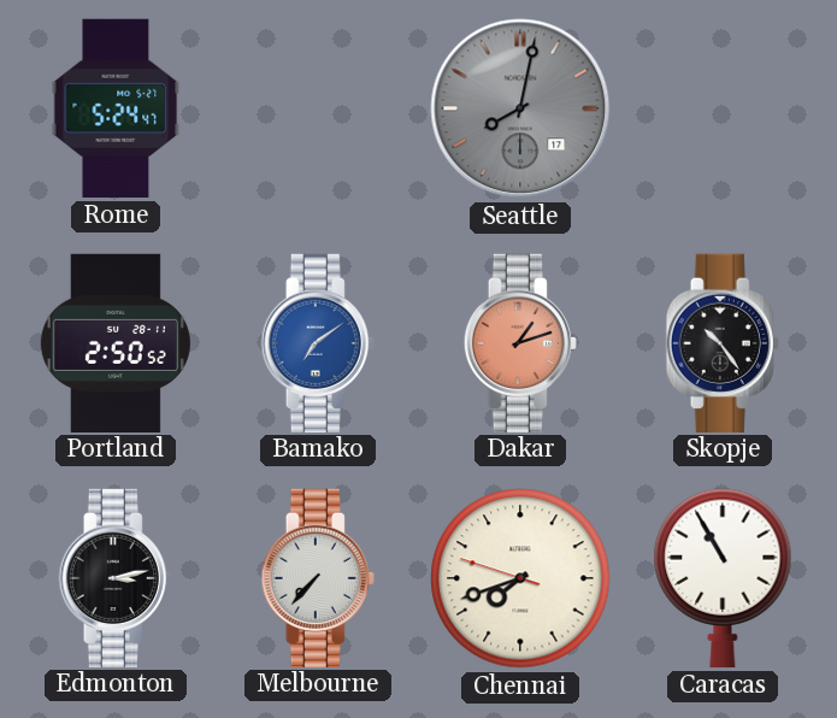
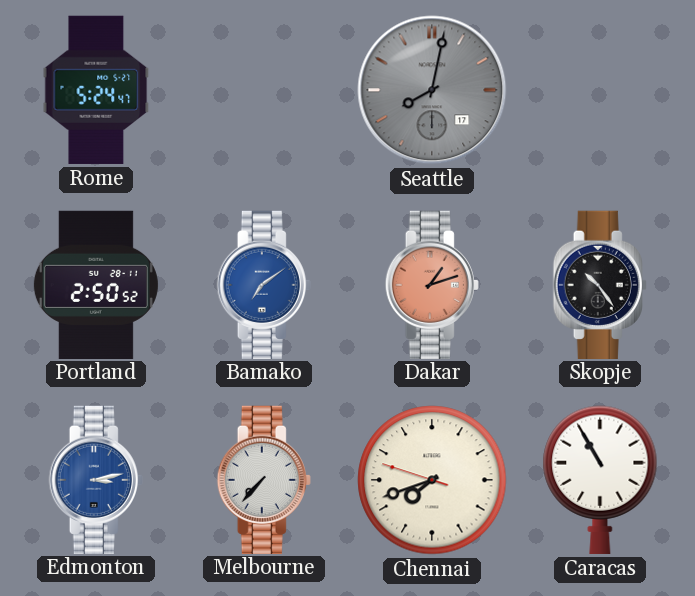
Edmonton dial: black -> blue
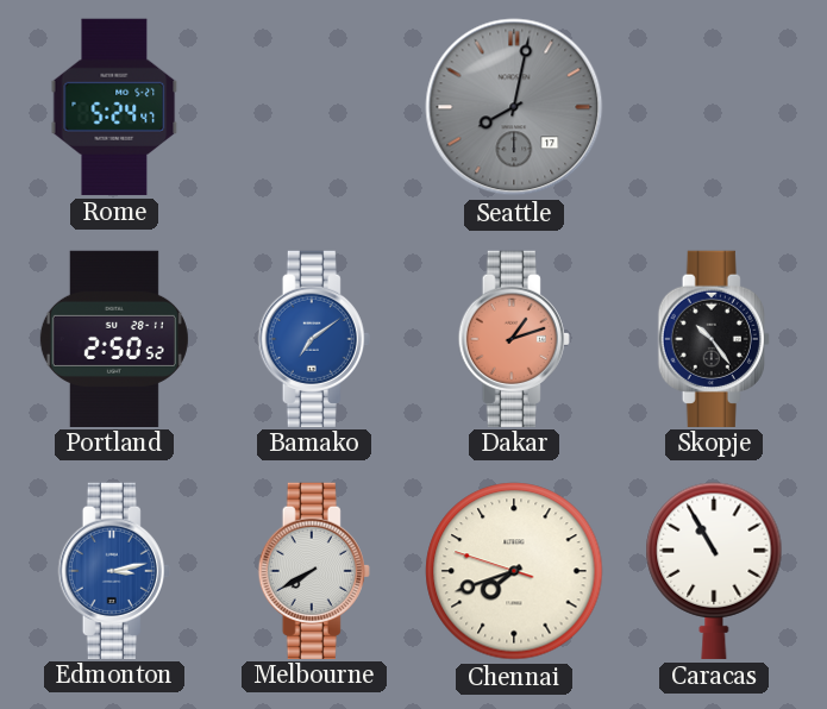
Melbourne: 7:37 -> 7:40
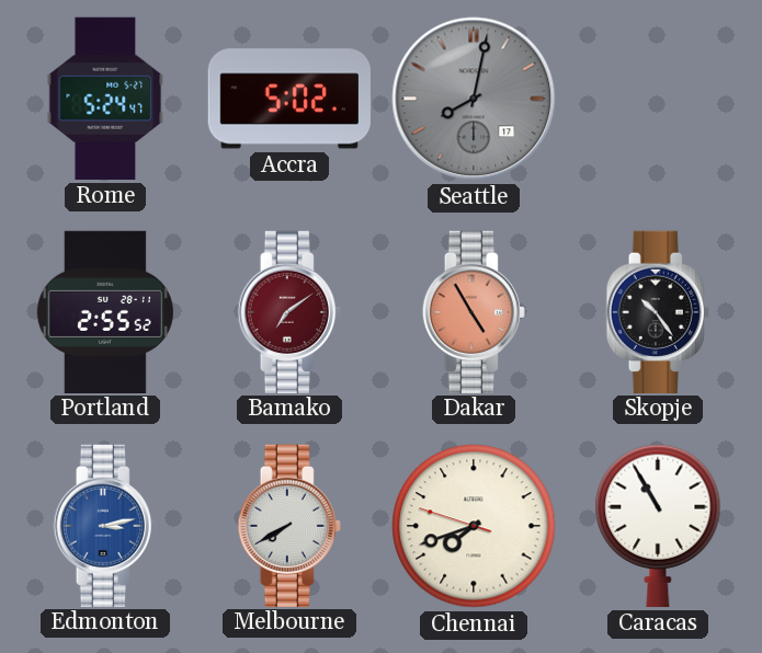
Accra: none -> 5:02
Portland: 2:50 -> 2:55
Bamako dial: blue -> burgundy
Dakar: 1:12 -> 4:55
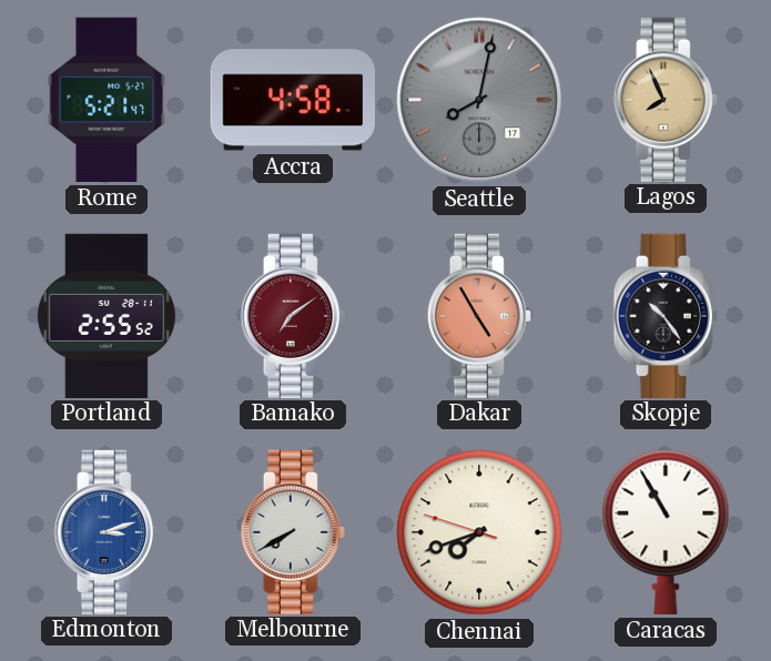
Rome: 5:24 -> 5:21
Accra: 5:02 -> 4:58
Lagos: none -> 7:56
Edmonton: 3:13 -> 3:12
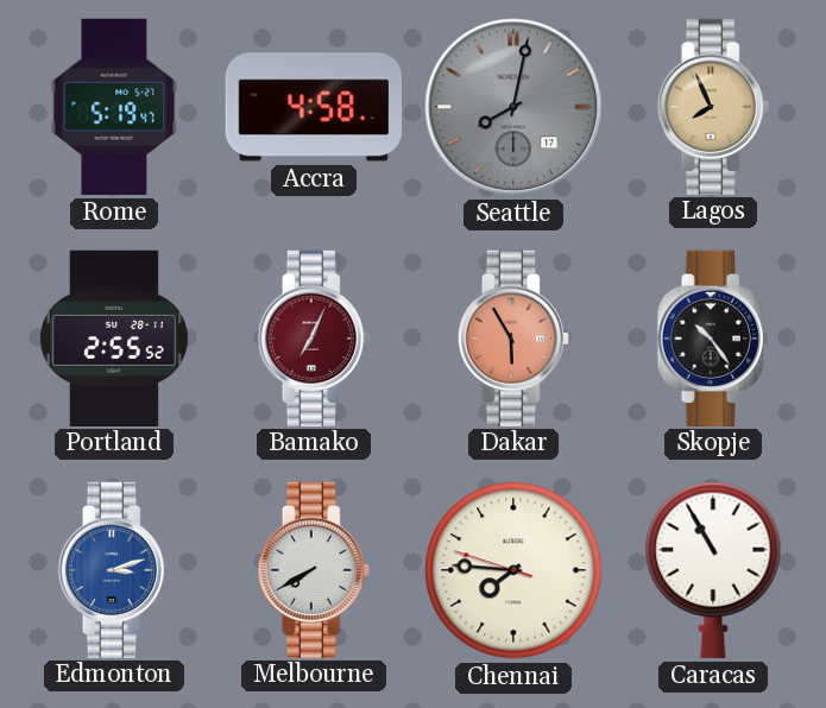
Rome: 5:21 -> 5:19
Bamako: 7:09 -> 7:04
Dakar: 4:55 -> 5:55
Chennai: 7:41 -> 7:45
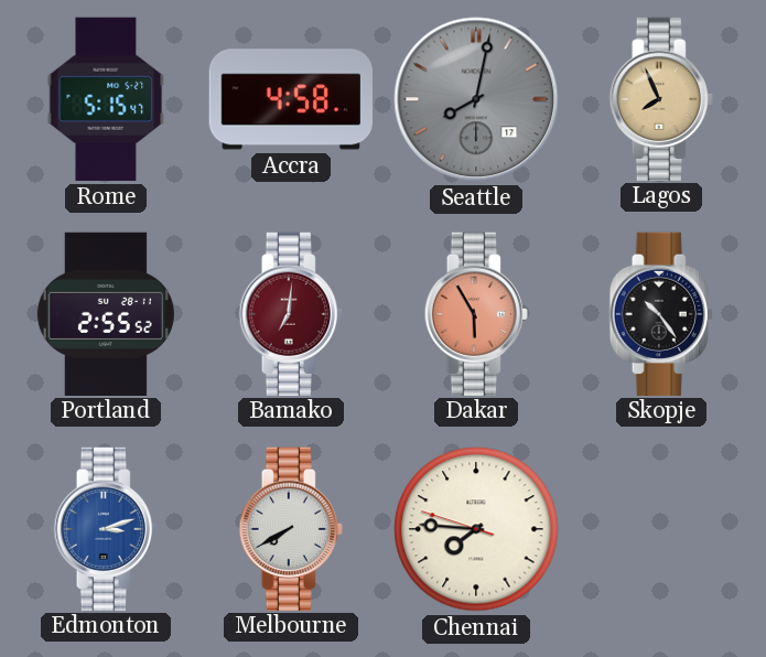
Rome: 5:19 -> 5:15
Bamako: 7:04 -> 7:01
Caracas: 10:55 -> none
